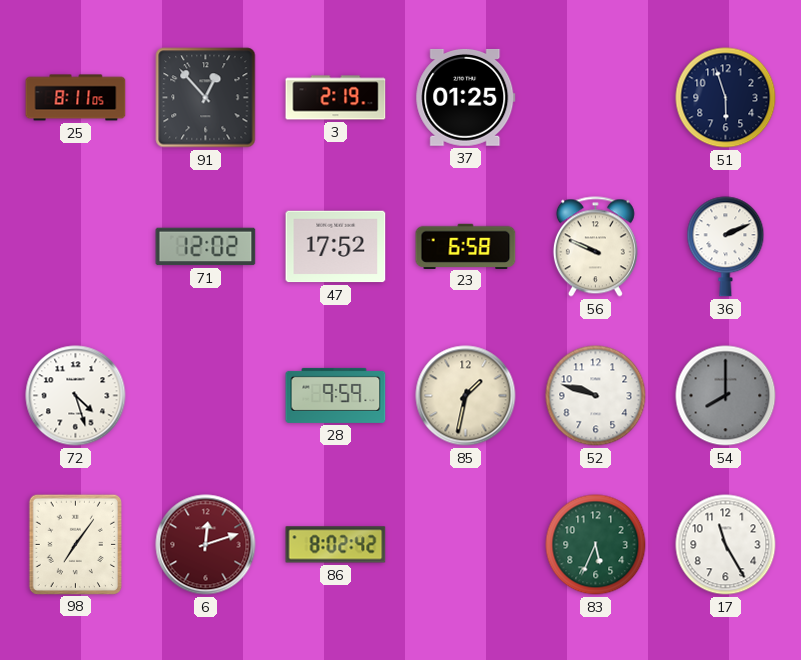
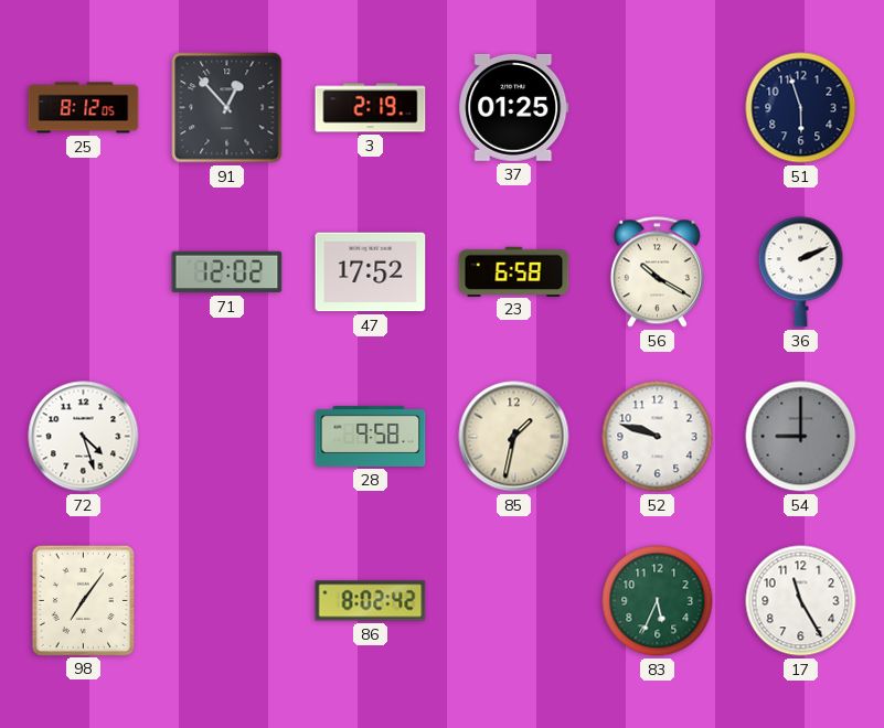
25: 8:11 -> 8:12
56: 9:49 -> 10:20
28: 9:59 -> 9:58
54: 8:00 -> 9:00
6: 12:12 -> none
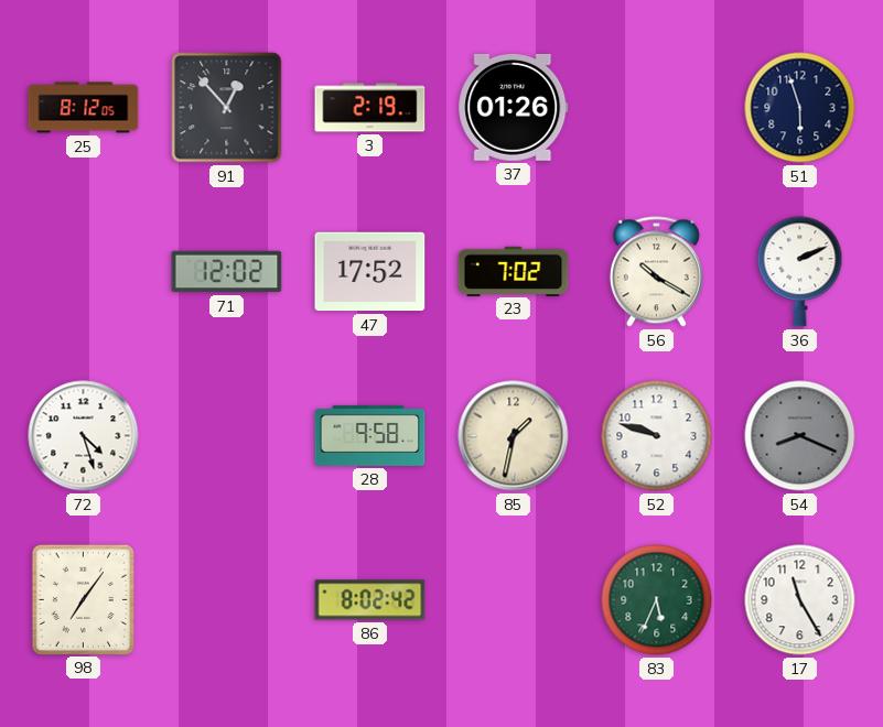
37: 01:25 -> 01:26
23: 6:58 -> 7:02
54: 9:00 -> 8:19
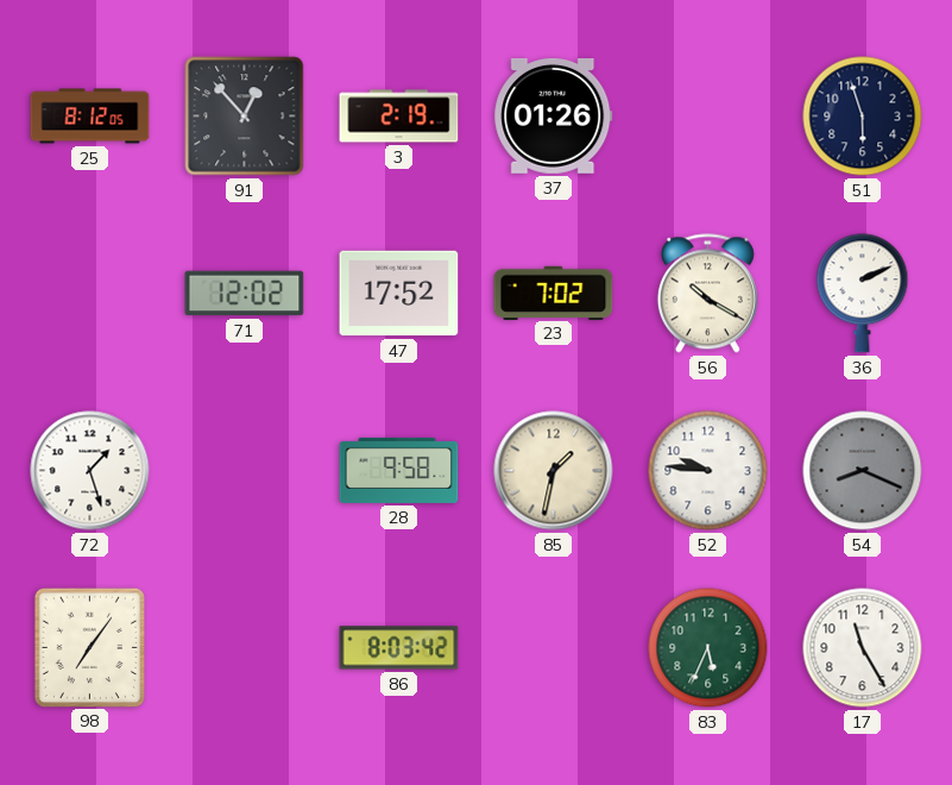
72: 4:27 -> 1:27
52: 9:48 -> 9:46
86: 8:02 -> 8:03
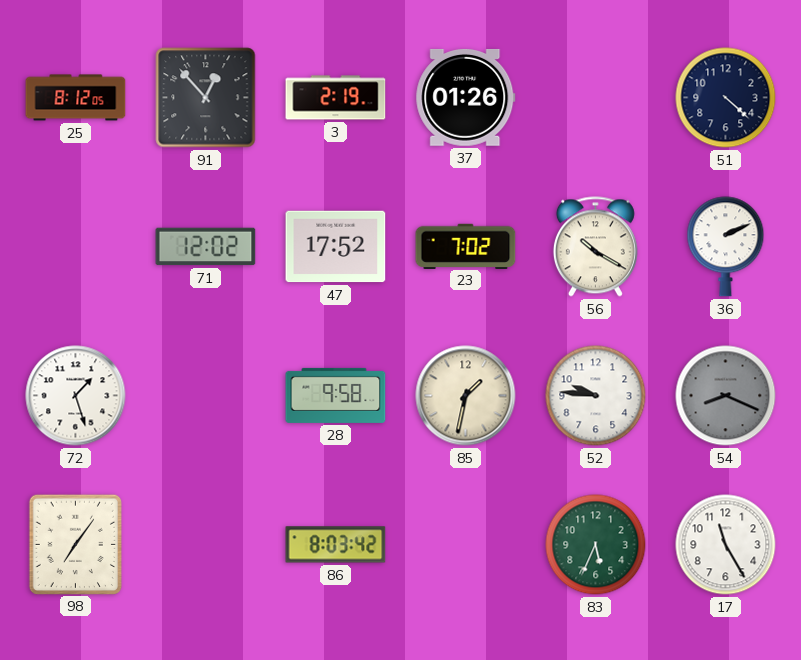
51: 5:57 -> 4:22
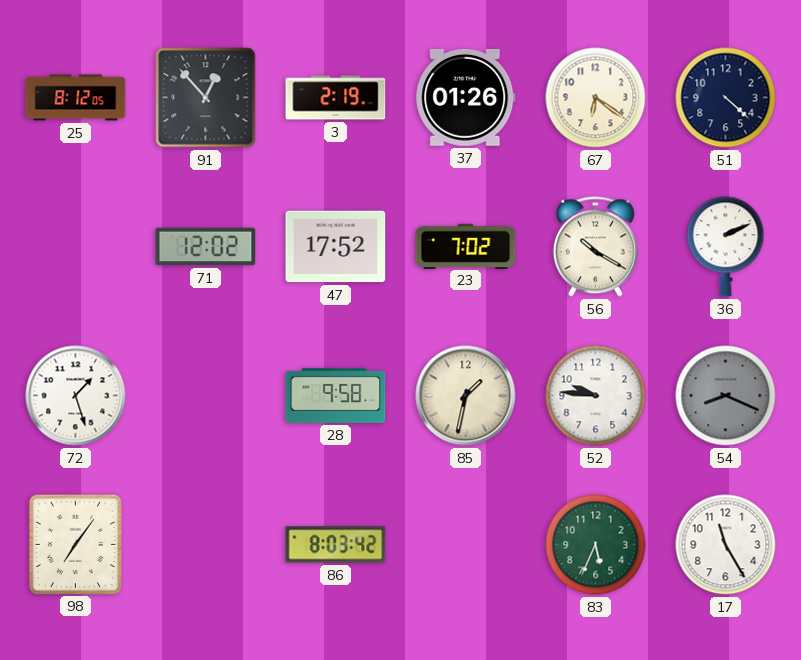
67: none -> 6:21
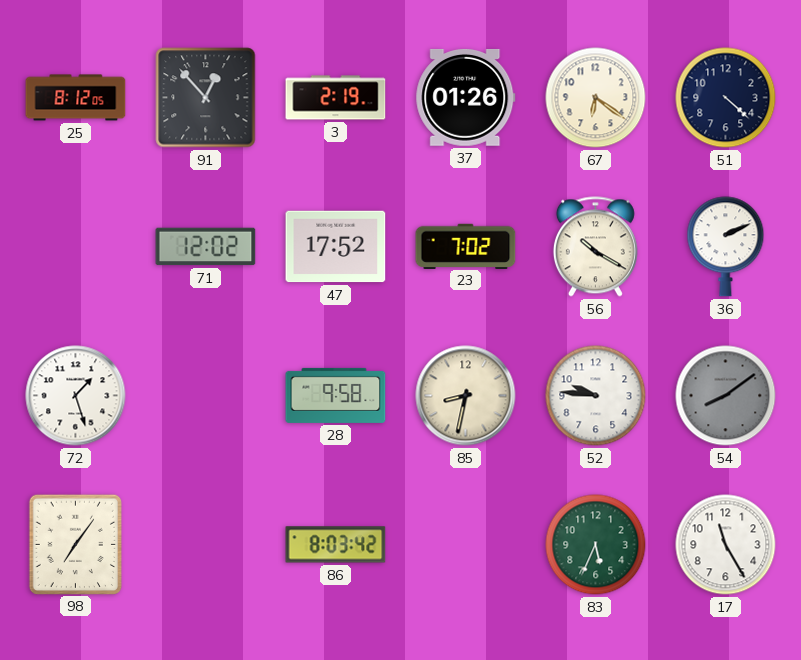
85: 1:32 -> 8:32
54: 8:19 -> 8:09
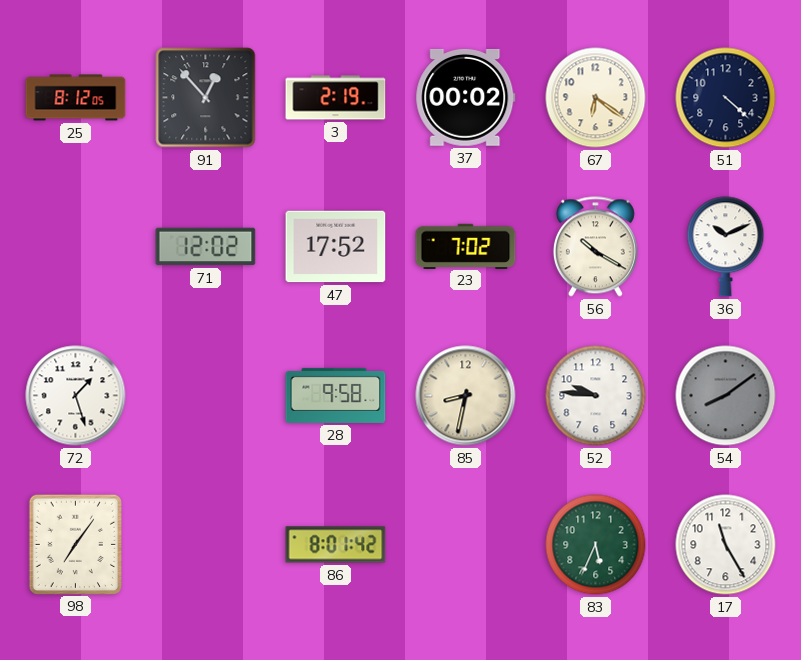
37: 01:26 -> 00:02
36: 2:11 -> 10:11
86: 8:03 -> 8:01
